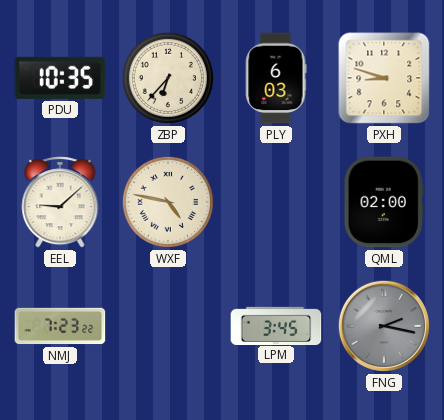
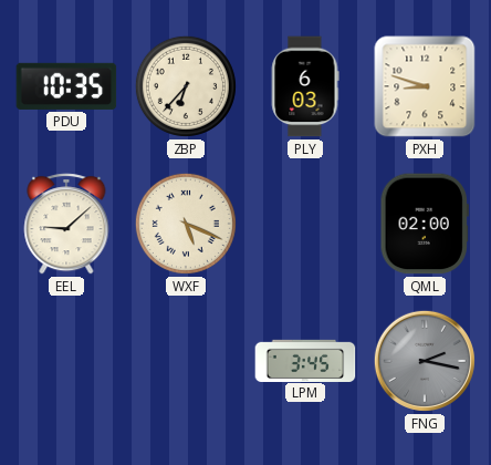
WXF: 4:47 -> 5:19
NMJ: 7:23 -> none
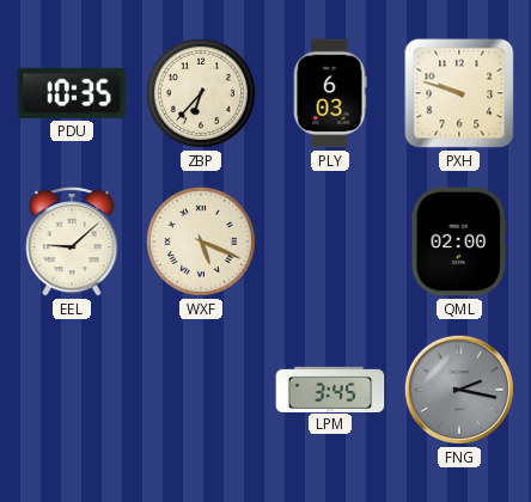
PXH: 8:48 -> 9:48
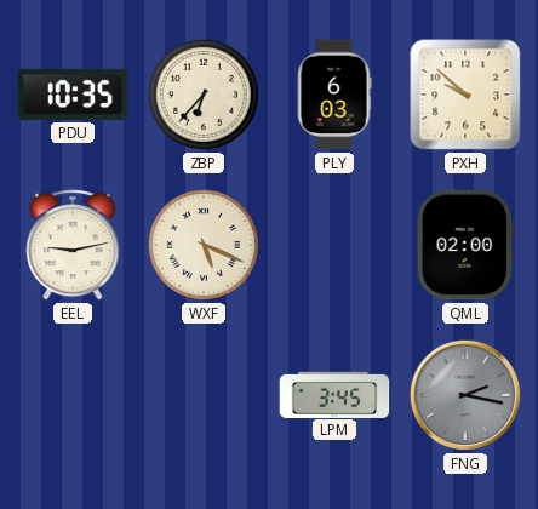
PXH: 9:48 -> 9:52
EEL: 9:08 -> 9:13
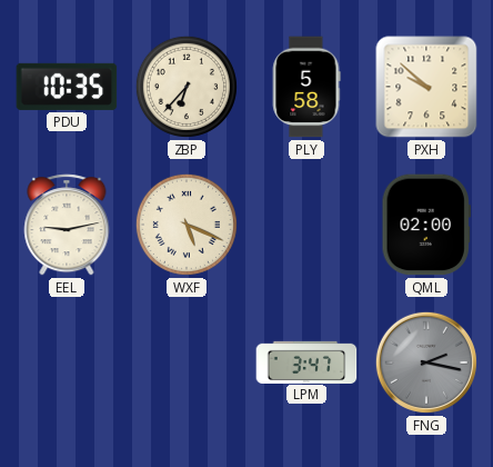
PLY: 6:03 -> 5:58
LPM: 3:45 -> 3:47
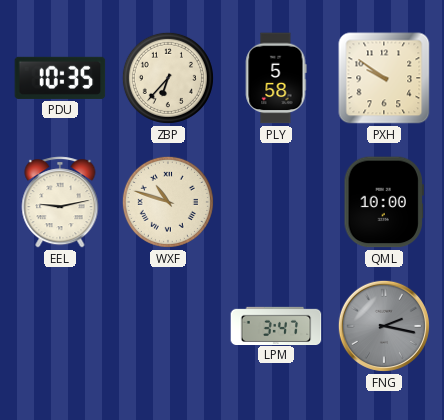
PXH: 9:52 -> 9:51
WXF: 5:19 -> 10:48
QML: 02:00 -> 10:00
